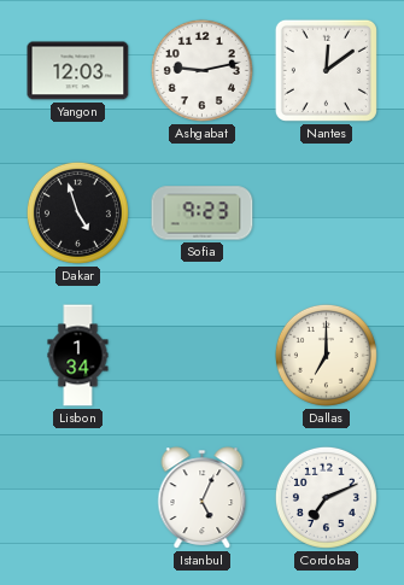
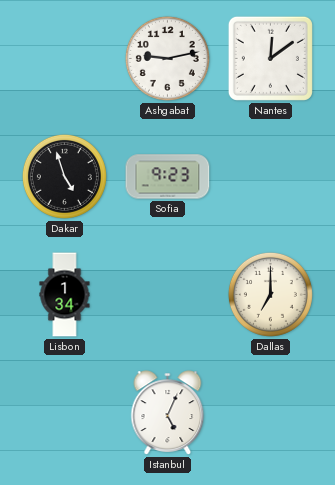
Yangon: 12:03 -> none
Cordoba: 7:11 -> none
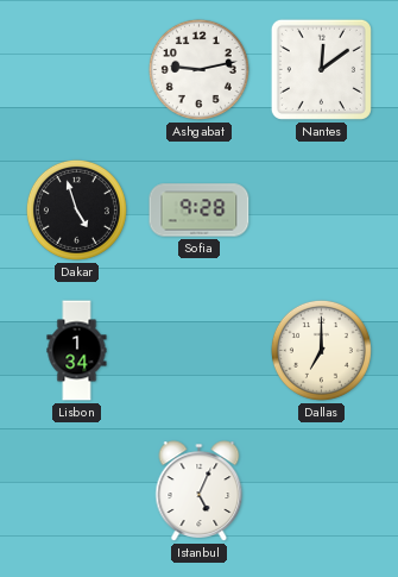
Sofia: 9:23 -> 9:28
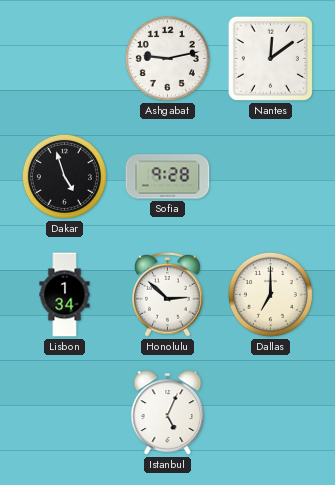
Honolulu: none -> 2:52
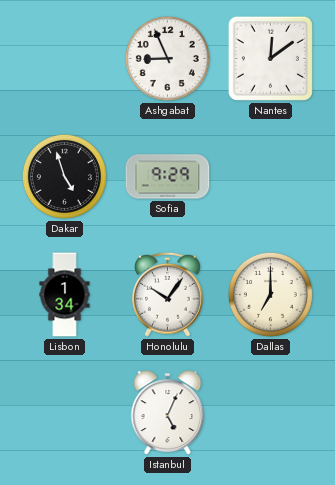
Ashgabat: 9:13 -> 8:56
Sofia: 9:28 -> 9:29
Honolulu: 2:52 -> 10:06
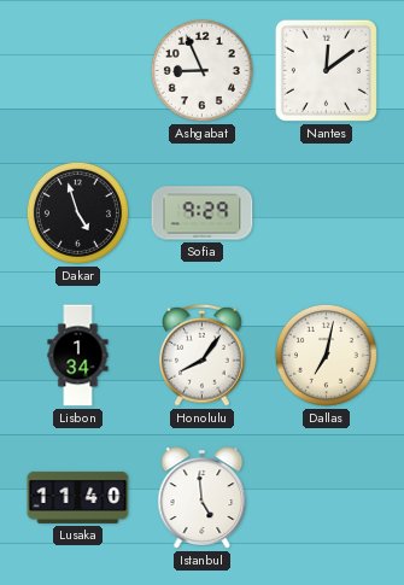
Honolulu: 10:06 -> 8:06
Dallas: 7:00 -> 7:02
Lusaka: none -> 11:40
Istanbul: 5:04 -> 4:59
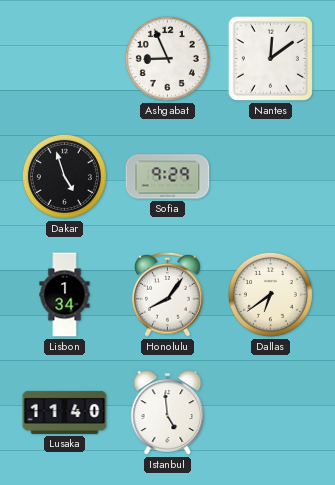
Dallas: 7:02 -> 6:39
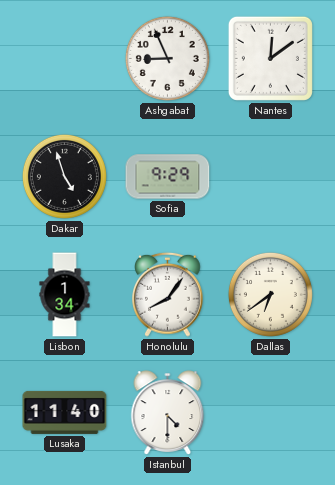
Istanbul: 4:59 -> 4:30
